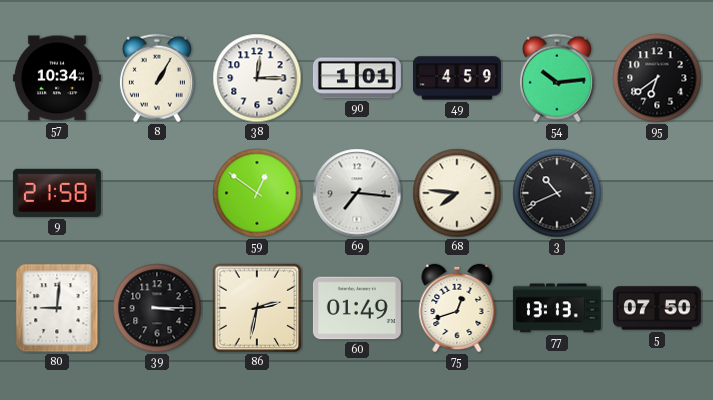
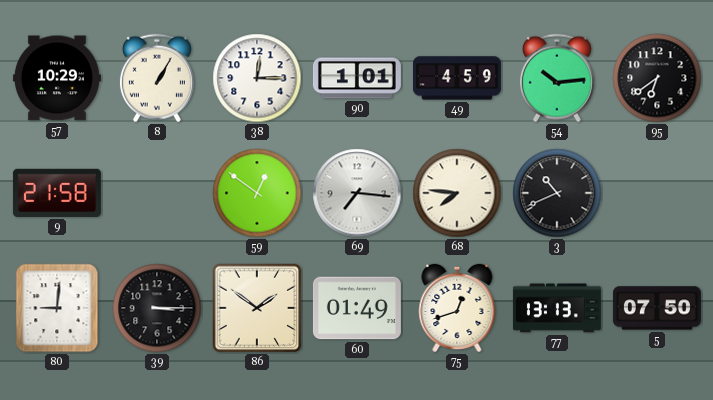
57: 10:34 -> 10:29
86: 2:32 -> 1:51
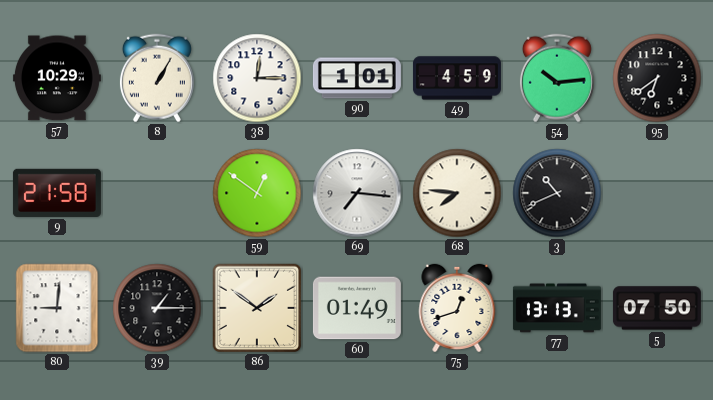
39: 3:15 -> 1:15
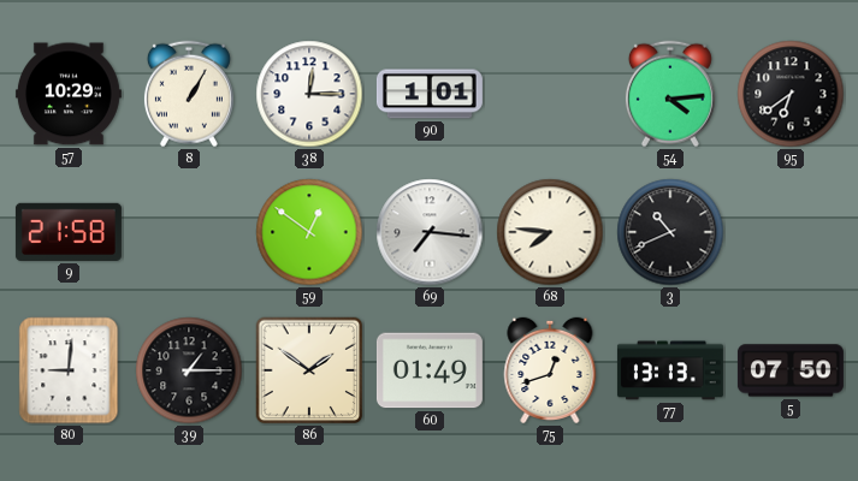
49: 4:59 -> none
54: 10:14 -> 4:14
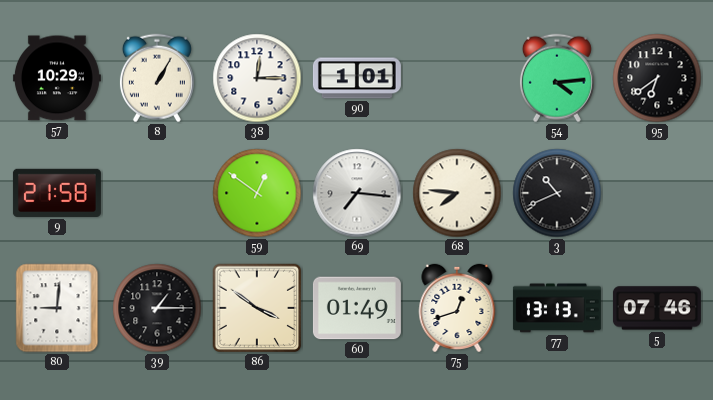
86: 1:51 -> 3:51
5: 07:50 -> 07:46
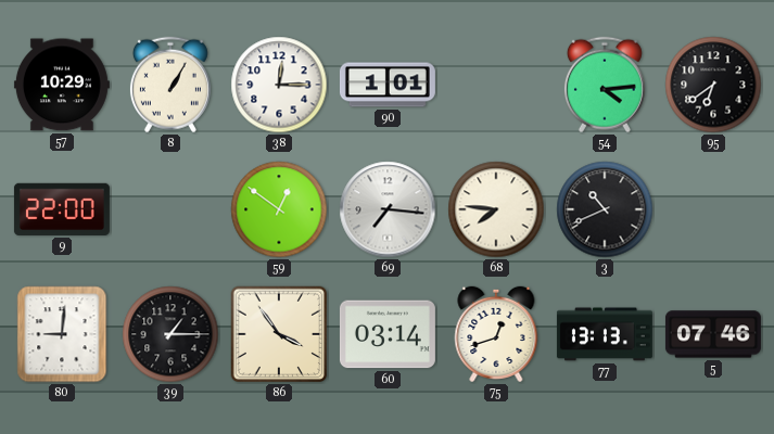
9: 21:58 -> 22:00
86: 3:51 -> 3:54
60: 01:49 -> 03:14
